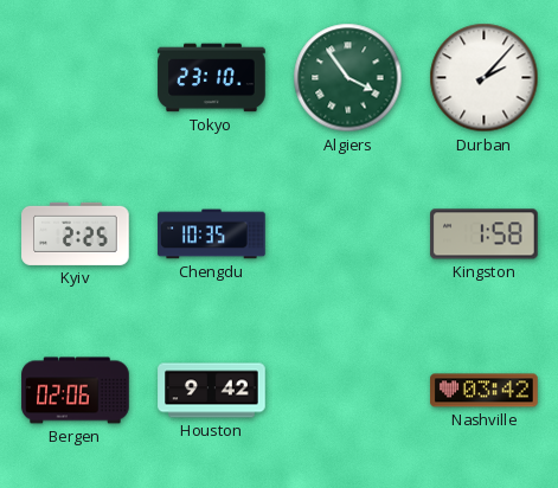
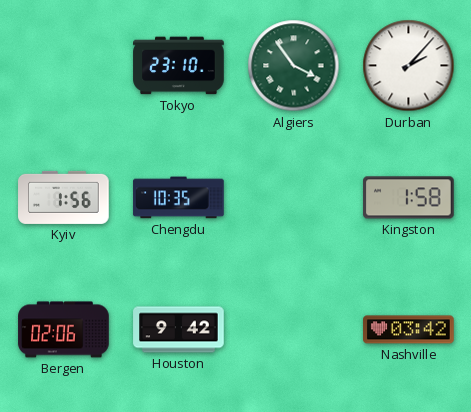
Kyiv: 2:25 -> 1:56
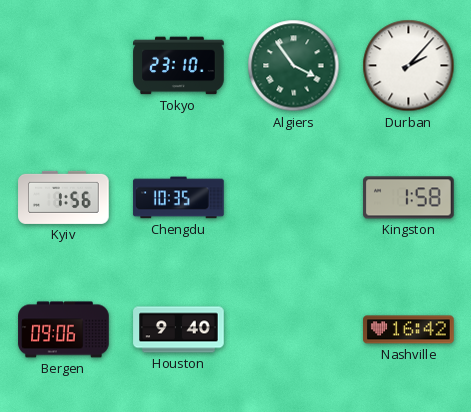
Bergen: 02:06 -> 09:06
Houston: 9:42 -> 9:40
Nashville: 03:42 -> 16:42
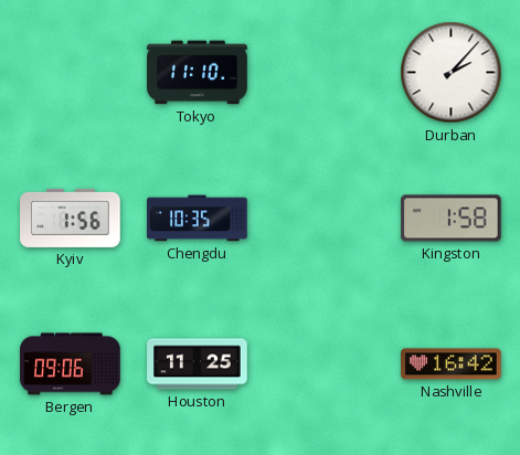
Tokyo: 23:10 -> 11:10
Algiers: 3:54 -> none
Houston: 9:40 -> 11:25
